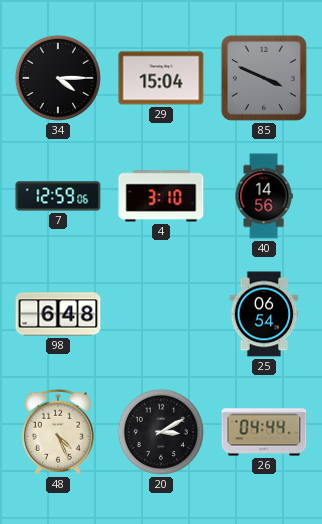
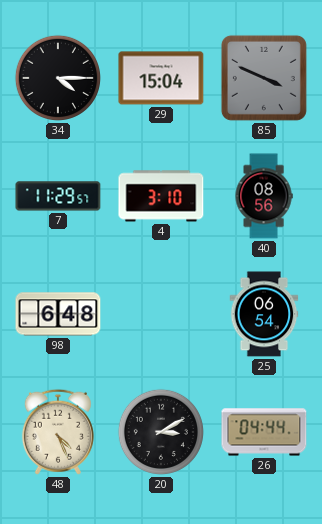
7: 12:59 -> 11:29
40: 14:56 -> 08:56
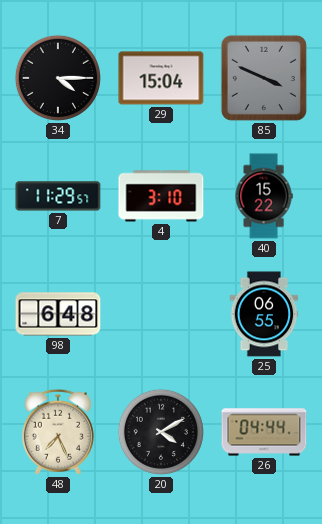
40: 08:56 -> 15:22
25: 06:54 -> 06:55
48: 4:26 -> 7:26
20: 3:10 -> 4:10
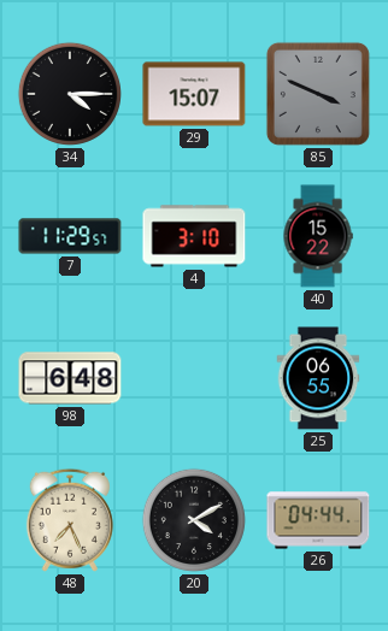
29: 15:04 -> 15:07
